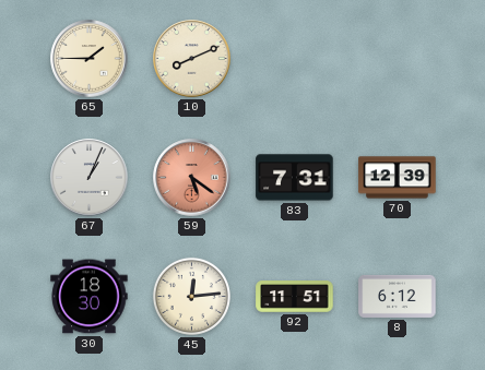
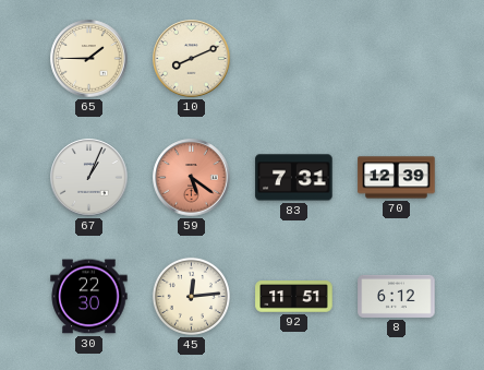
30: 18:30 -> 22:30
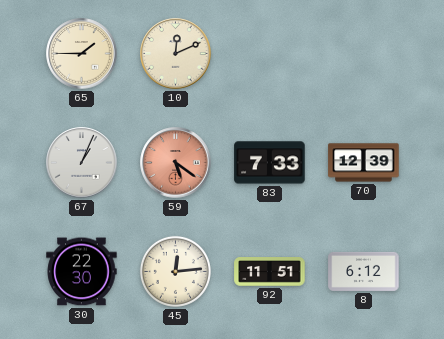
10: 8:11 -> 12:11
83: 7:31 -> 7:33
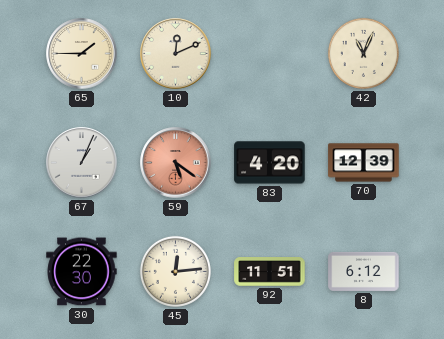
42: none -> 11:04
83: 7:33 -> 4:20
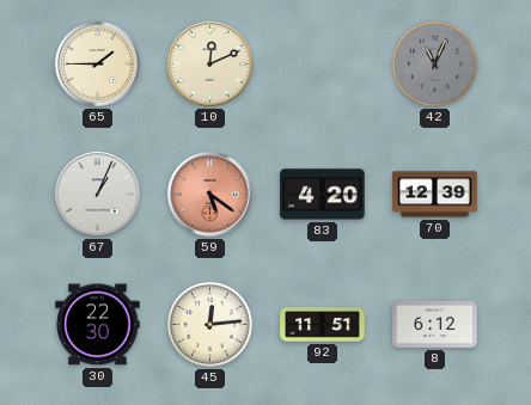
42 dial: cream -> grey
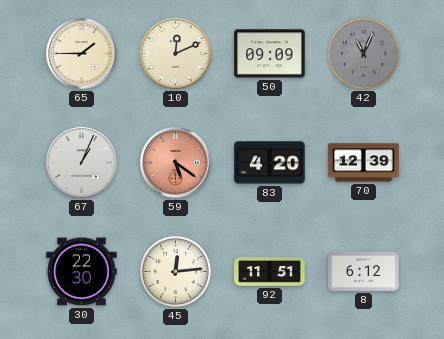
50: none -> 09:09
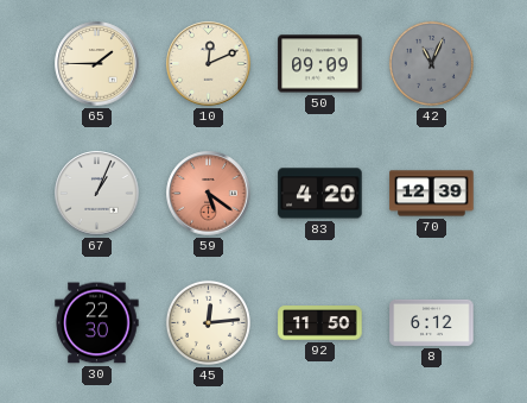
92: 11:51 -> 11:50
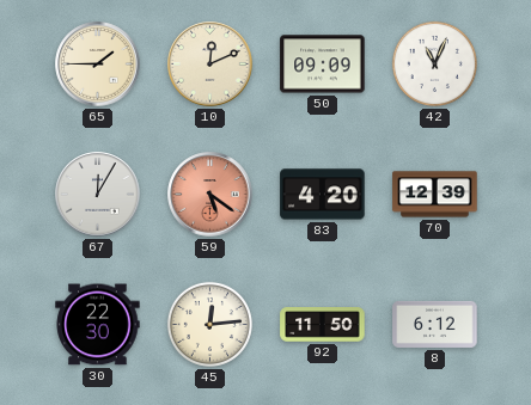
42 dial: grey -> white
67: 1:04 -> 12:05
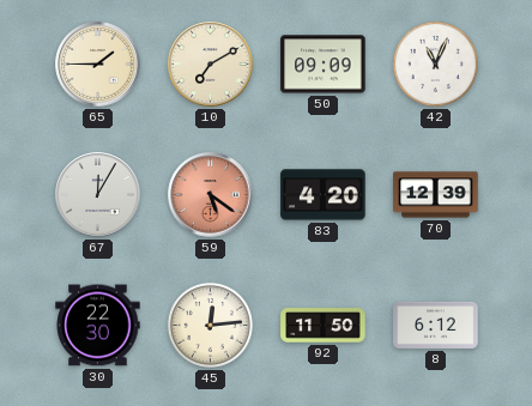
10: 12:11 -> 7:10
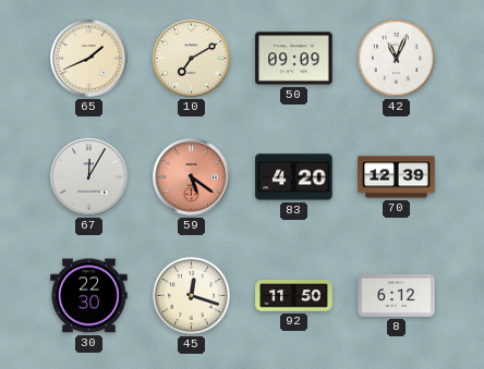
65: 1:45 -> 1:41
45: 12:14 -> 12:18
